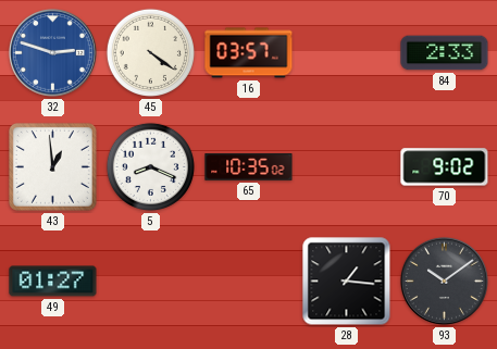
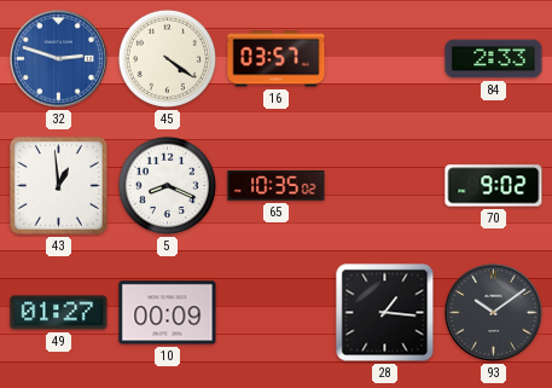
10: none -> 00:09
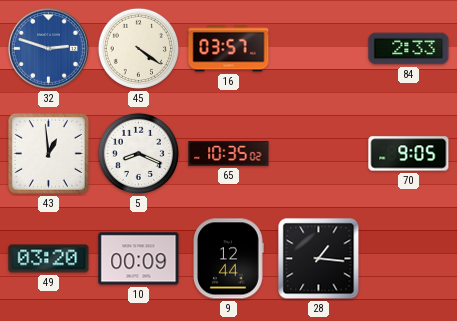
70: 9:02 -> 9:05
49: 01:27 -> 03:20
9: none -> 12:44
93: 10:09 -> none
